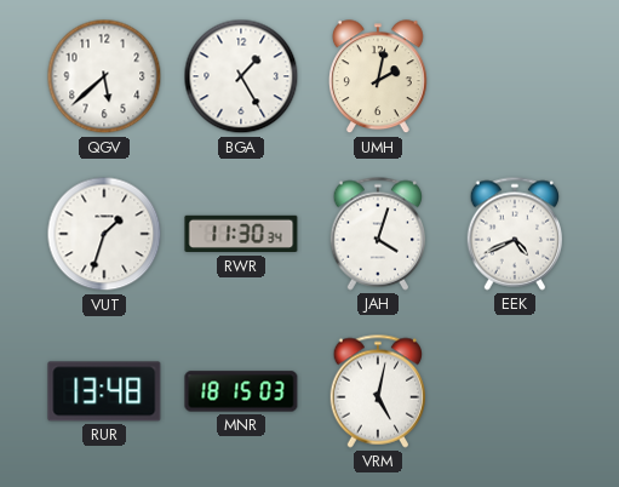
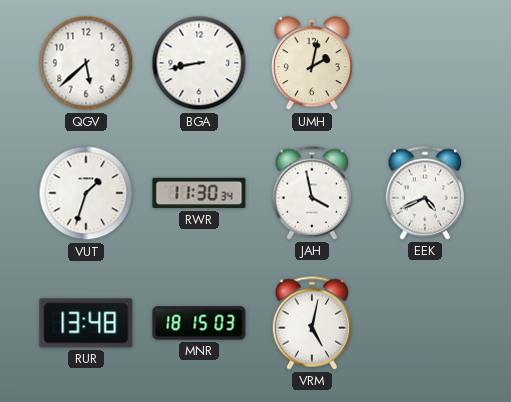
BGA: 1:25 -> 8:43
JAH: 4:03 -> 3:58
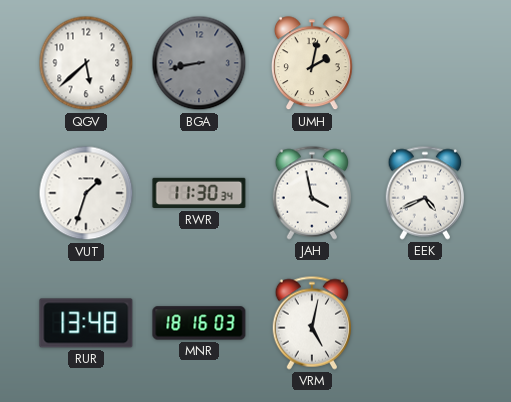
BGA dial: white -> grey
MNR: 18:15 -> 18:16
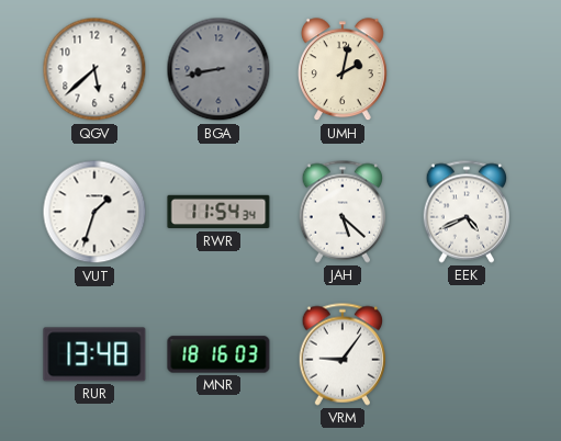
RWR: 11:30 -> 11:54
JAH: 3:58 -> 5:22
VRM: 5:02 -> 9:06
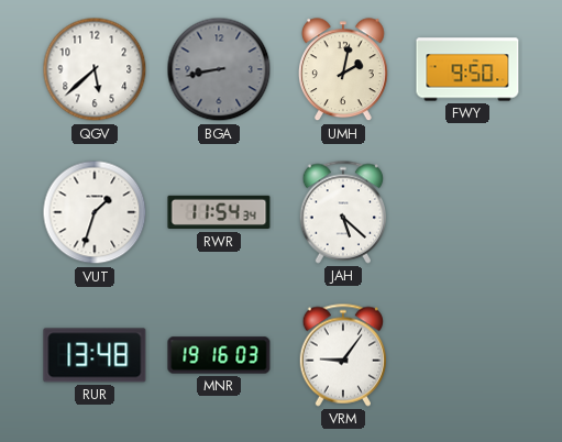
FWY: none -> 9:50
EEK: 4:41 -> none
MNR: 18:16 -> 19:16
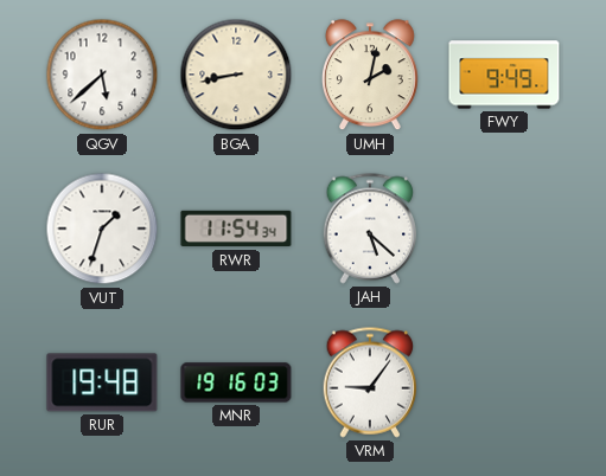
BGA dial: grey -> cream
FWY: 9:50 -> 9:49
RUR: 13:48 -> 19:48
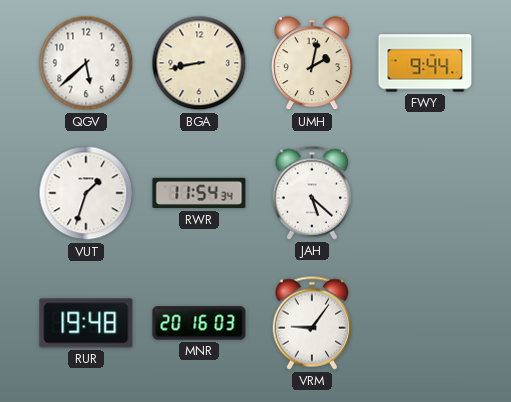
FWY: 9:49 -> 9:44
MNR: 19:16 -> 20:16
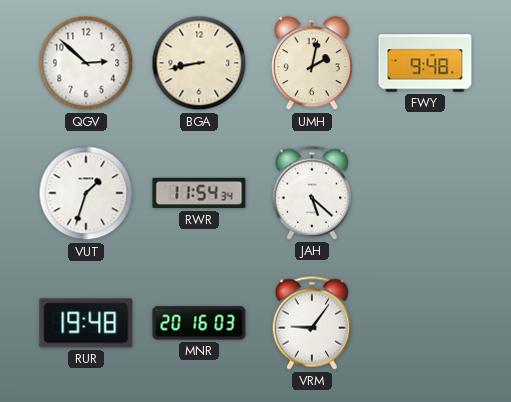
QGV: 5:38 -> 2:52
FWY: 9:44 -> 9:48
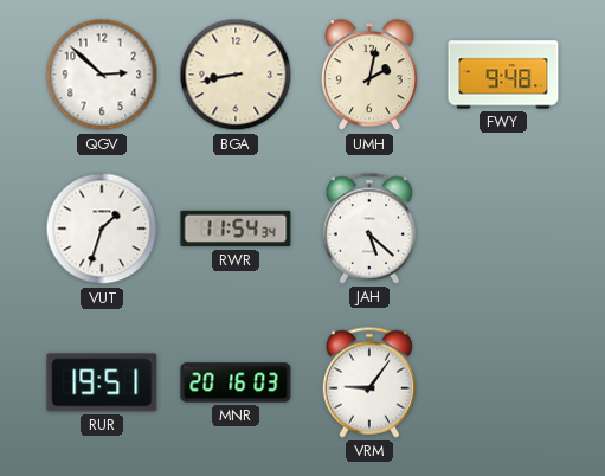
RUR: 19:48 -> 19:51
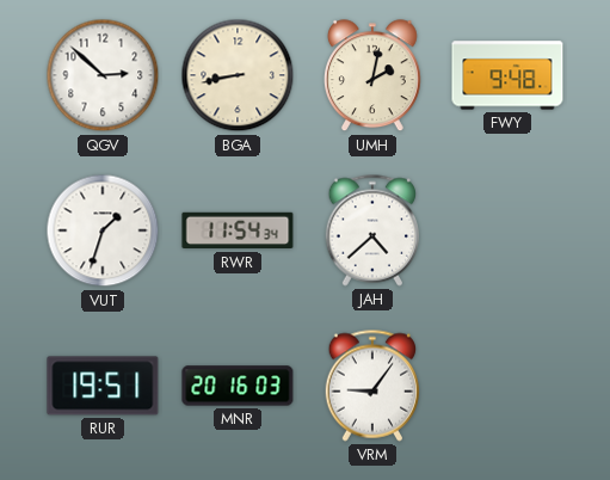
JAH: 5:22 -> 4:38
